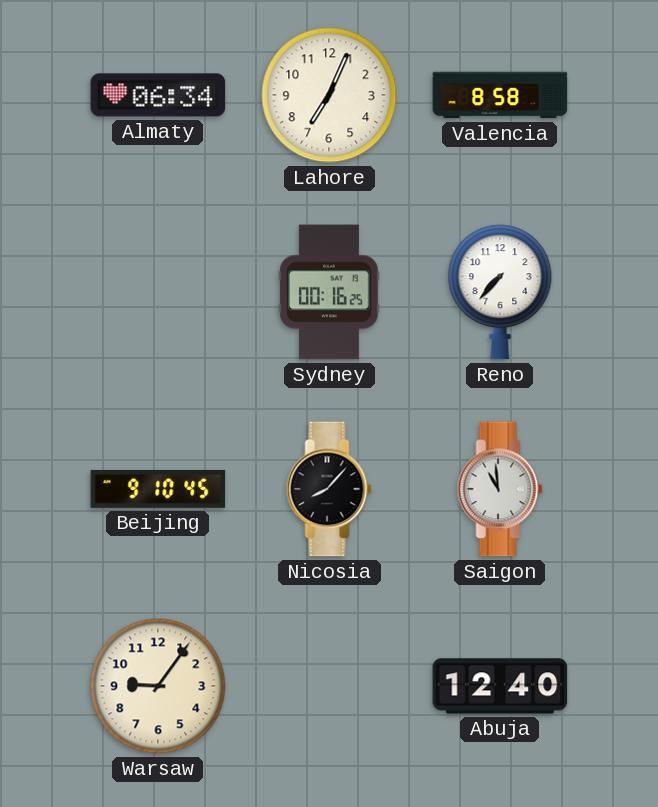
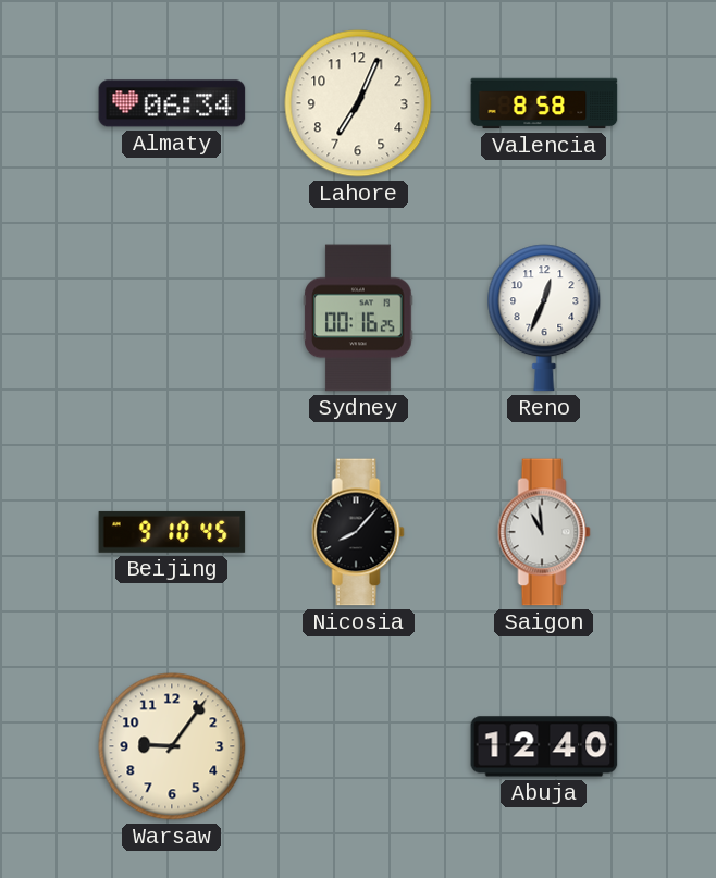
Reno: 7:37 -> 12:34
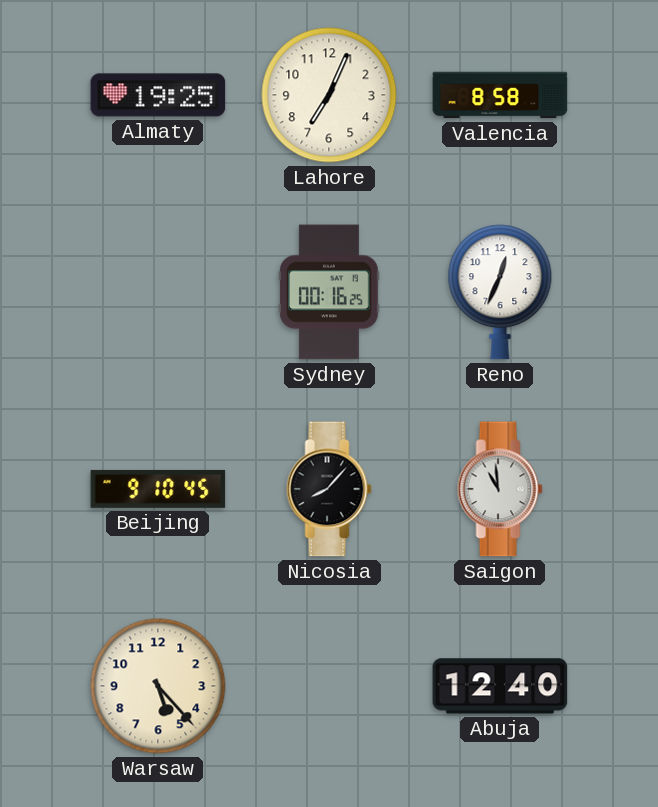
Almaty: 06:34 -> 19:25
Warsaw: 9:06 -> 5:23
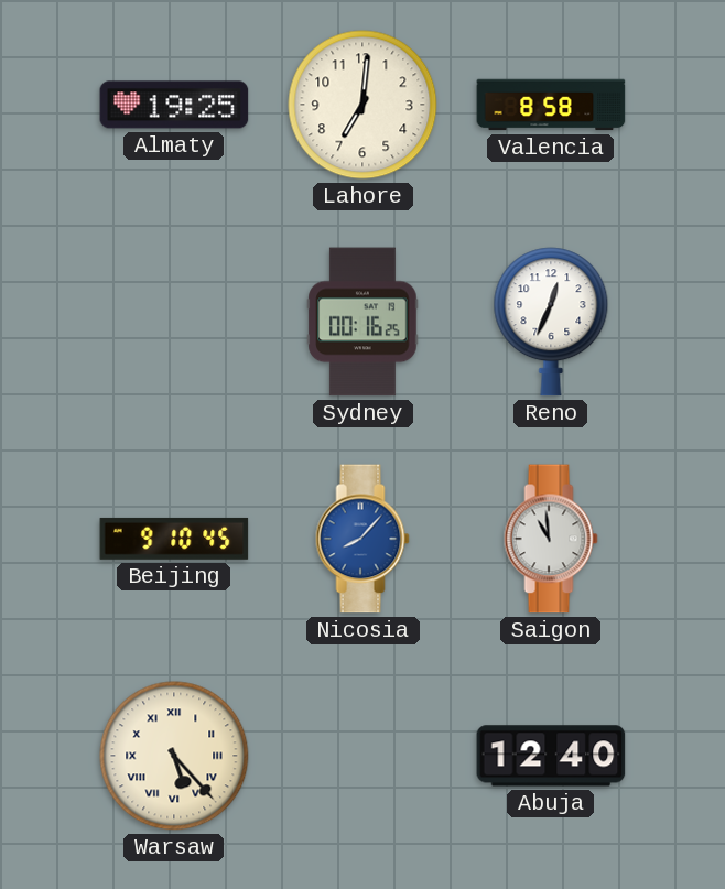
Lahore: 7:04 -> 7:01
Nicosia dial: black -> blue
Warsaw numerals: Arabic -> Roman
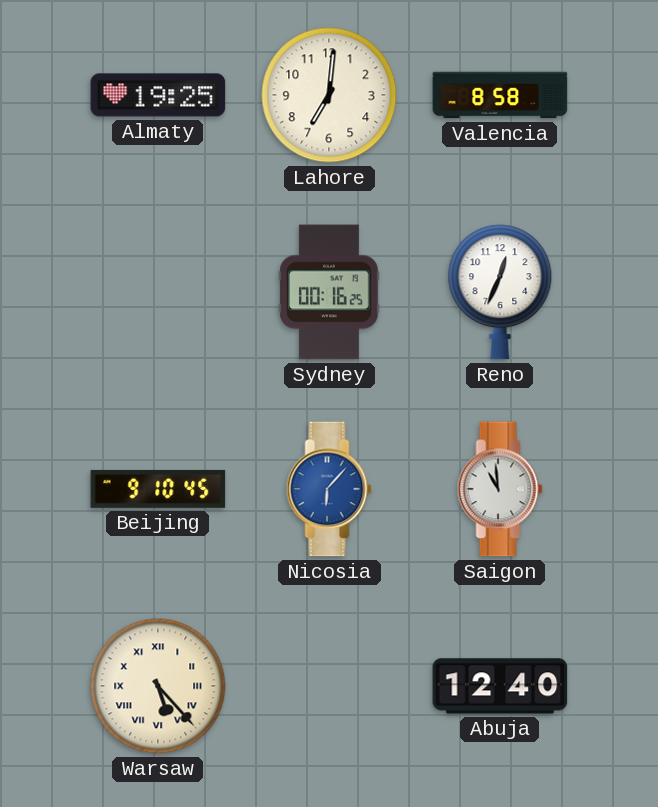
Nicosia: 8:07 -> 6:07
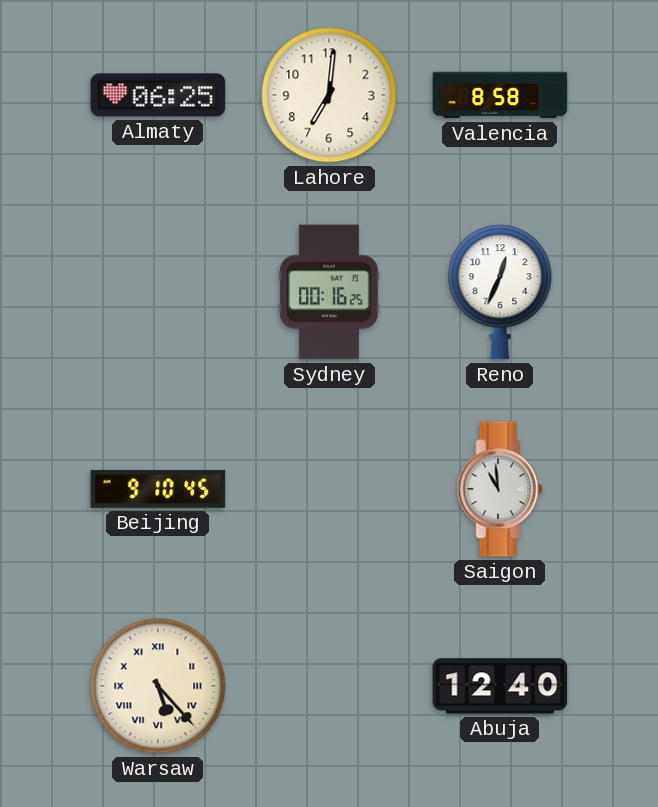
Almaty: 19:25 -> 06:25
Nicosia: 6:07 -> none
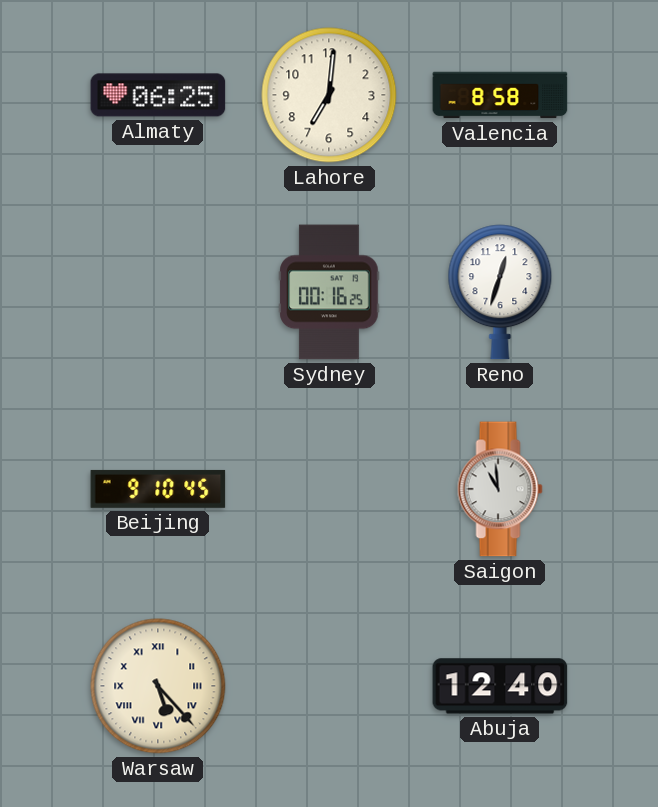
Reno: 12:34 -> 12:33
